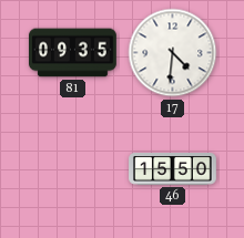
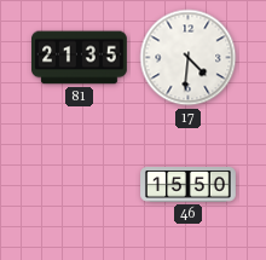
81: 09:35 -> 21:35
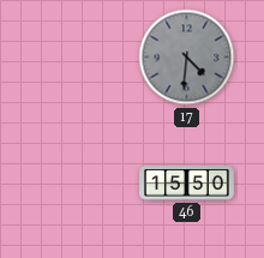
81: 21:35 -> none
17 dial: white -> grey
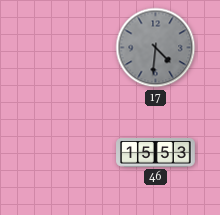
46: 15:50 -> 15:53
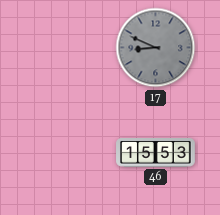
17: 4:31 -> 8:49
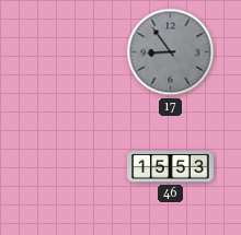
17: 8:49 -> 8:54
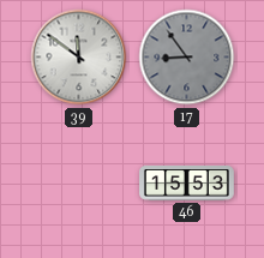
39: none -> 11:51
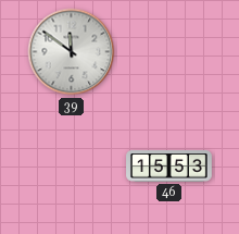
17: 8:54 -> none
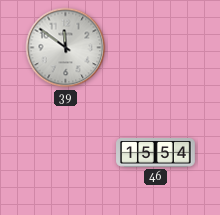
46: 15:53 -> 15:54
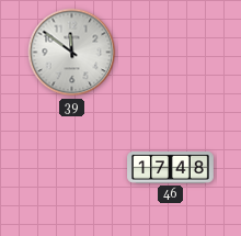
46: 15:54 -> 17:48
